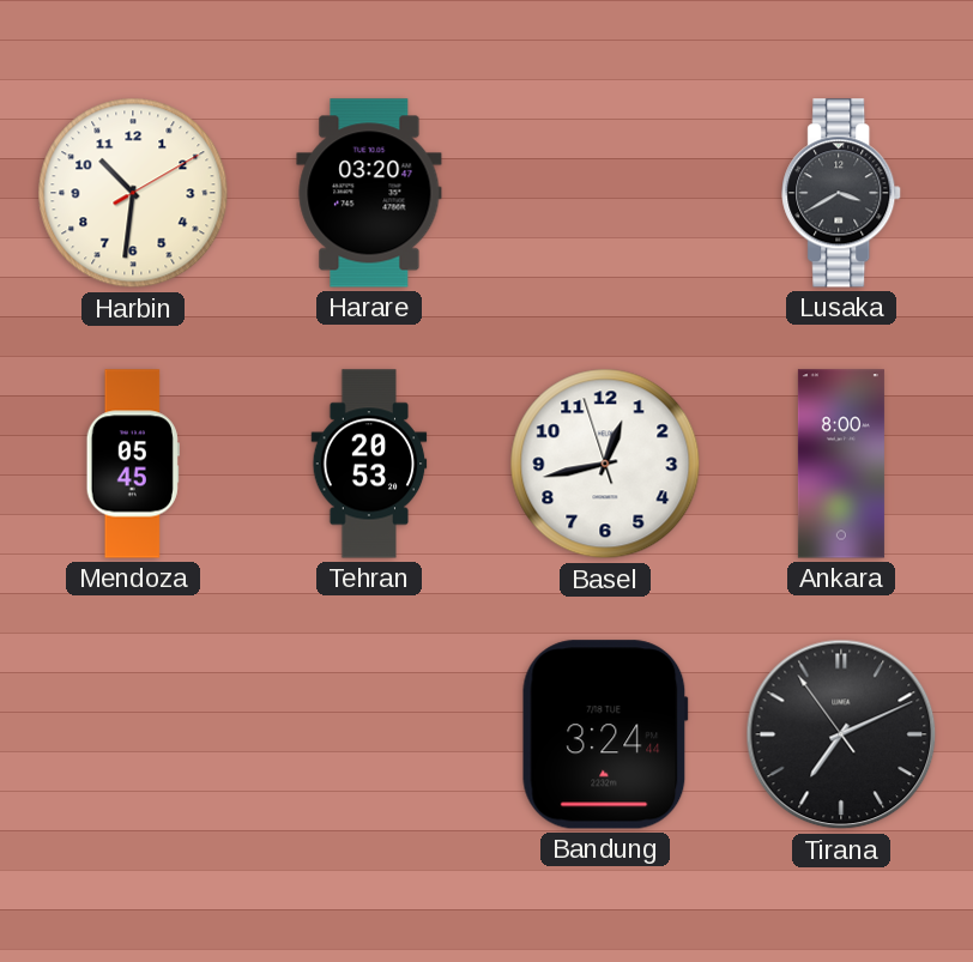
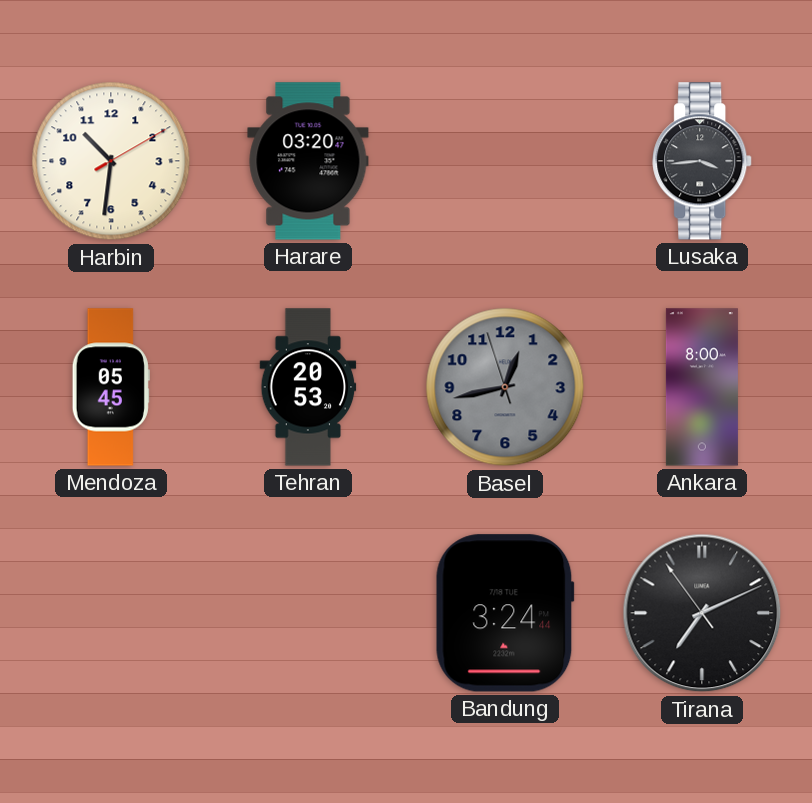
Lusaka: 3:40 -> 3:44
Basel dial: white -> grey
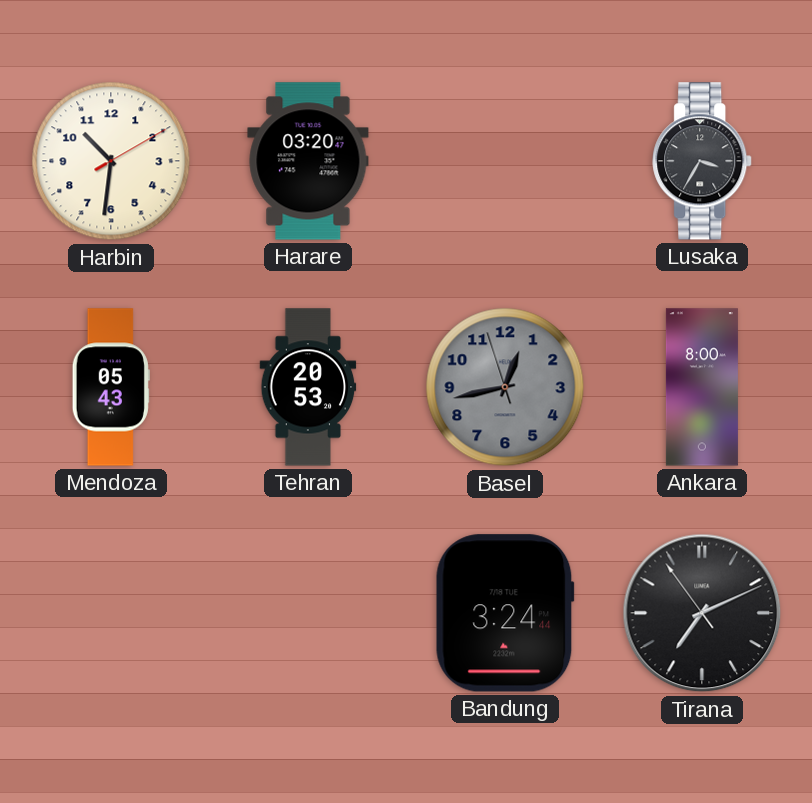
Lusaka: 3:44 -> 3:35
Mendoza: 05:45 -> 05:43
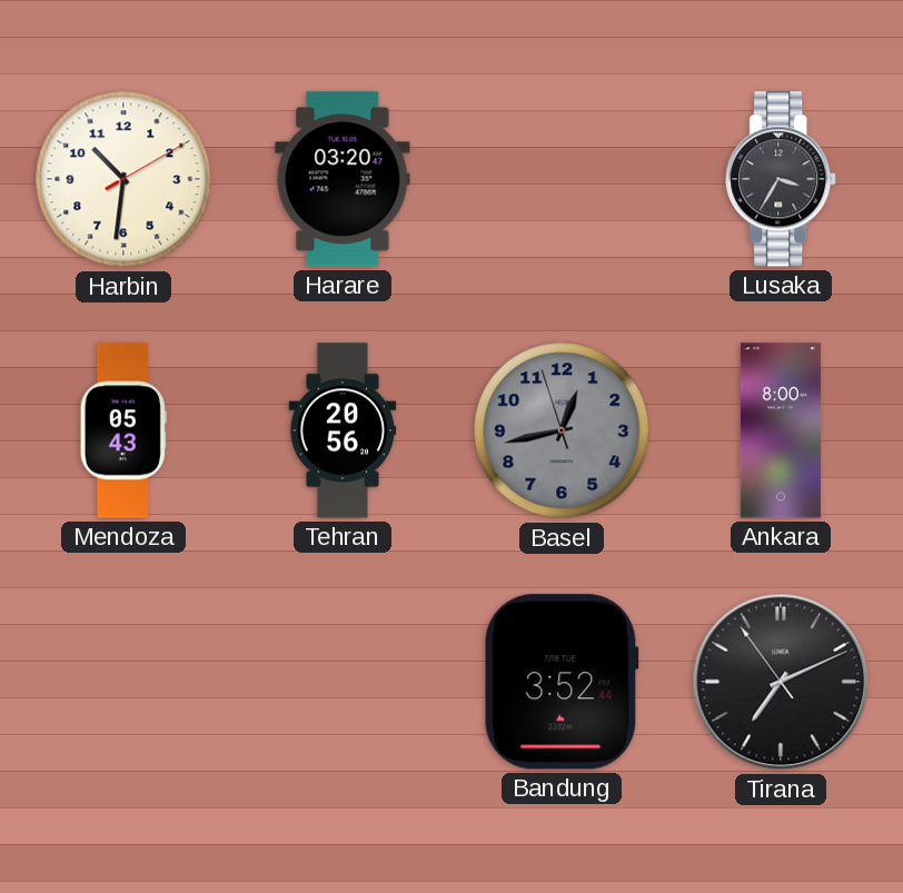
Tehran: 20:53 -> 20:56
Bandung: 3:24 -> 3:52
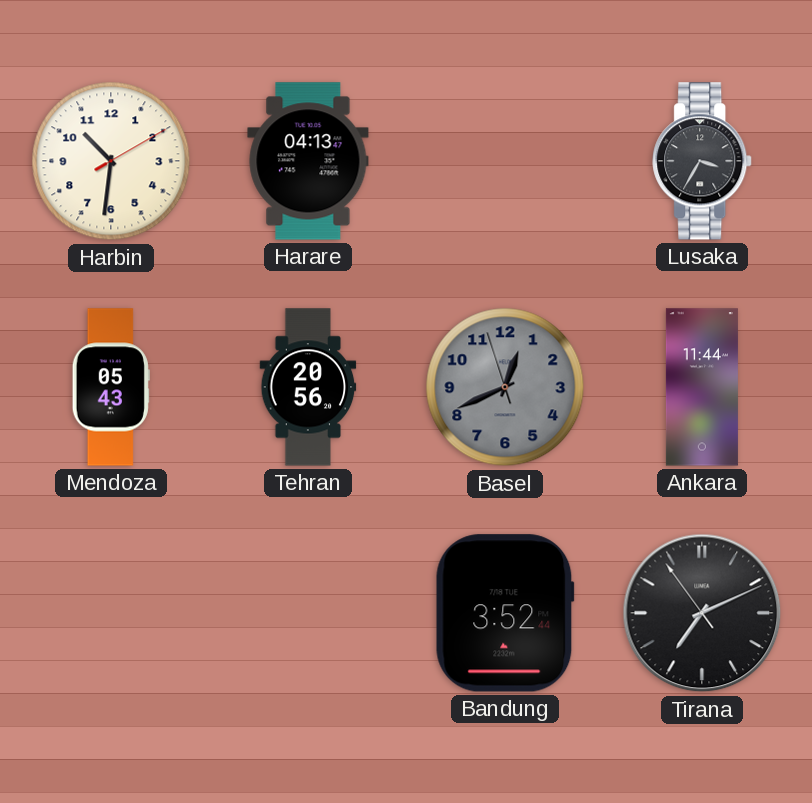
Harare: 03:20 -> 04:13
Basel: 12:42 -> 12:40
Ankara: 8:00 -> 11:44
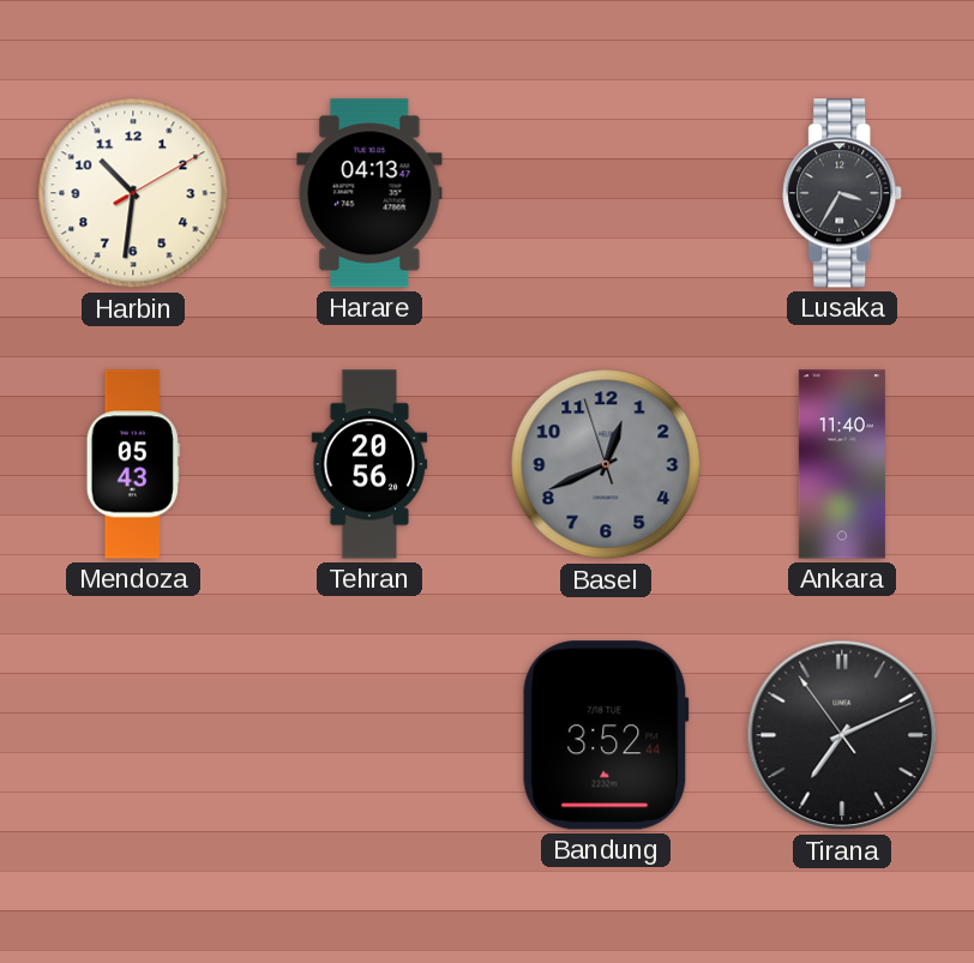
Ankara: 11:44 -> 11:40
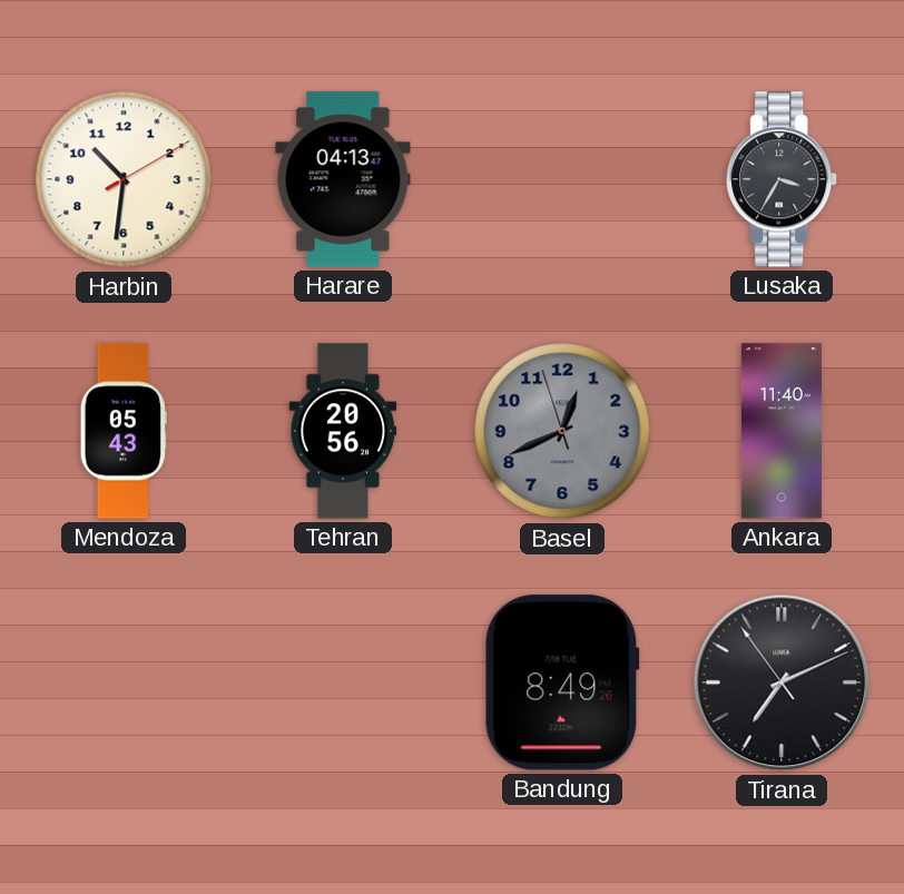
Bandung: 3:52 -> 8:49
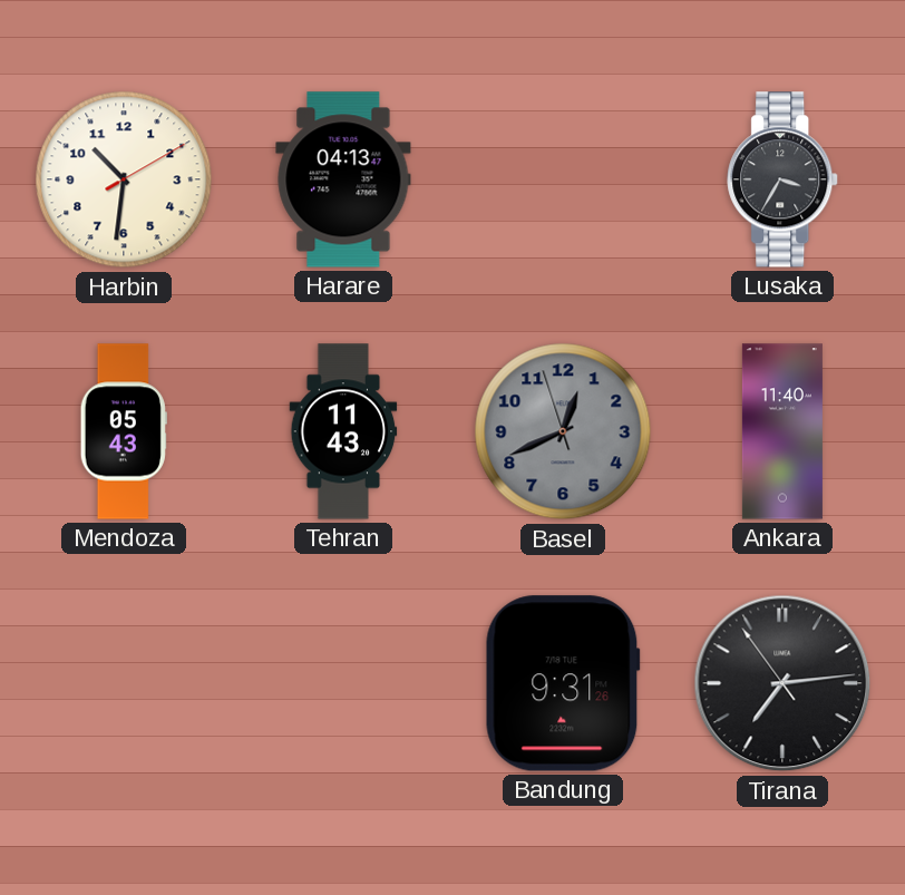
Tehran: 20:56 -> 11:43
Bandung: 8:49 -> 9:31
Tirana: 7:10 -> 7:13
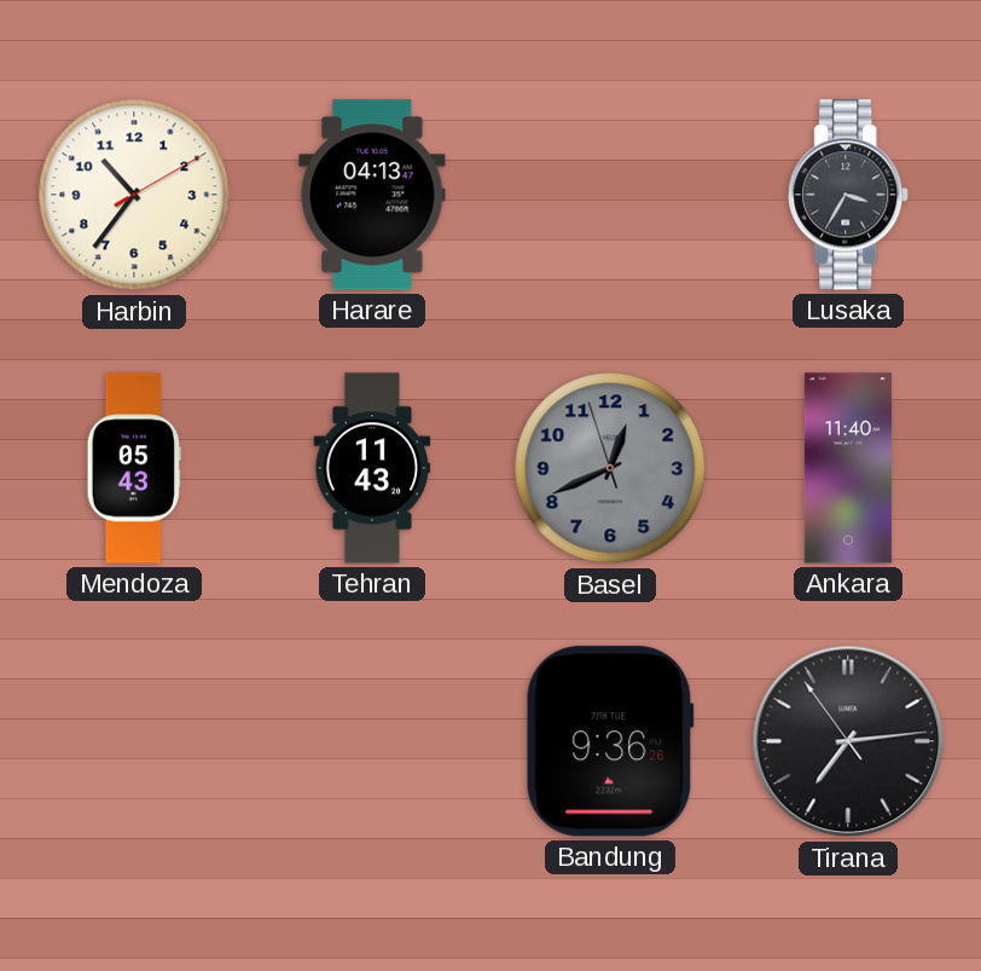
Harbin: 10:31 -> 10:36
Bandung: 9:31 -> 9:36
